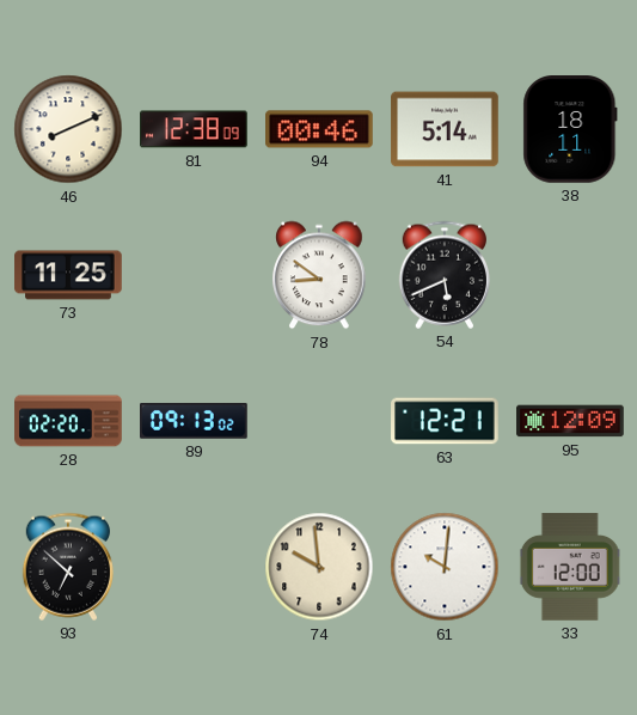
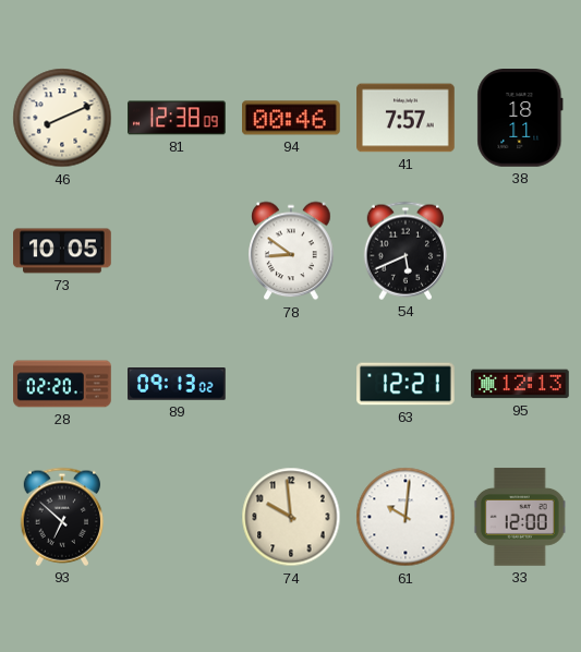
41: 5:14 -> 7:57
73: 11:25 -> 10:05
95: 12:09 -> 12:13
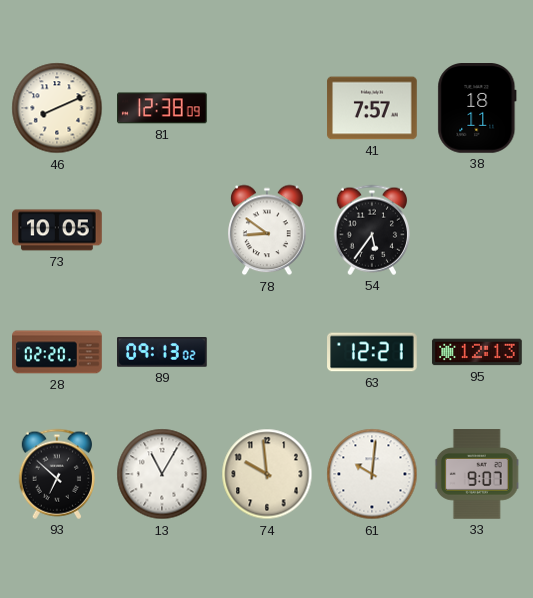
94: 00:46 -> none
54: 5:41 -> 5:36
13: none -> 11:05
33: 12:00 -> 9:07
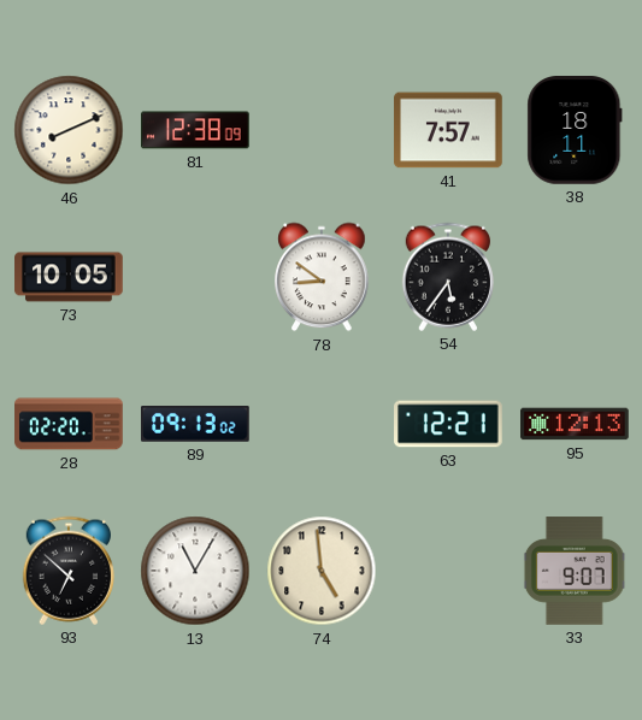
74: 9:59 -> 4:59
61: 10:01 -> none
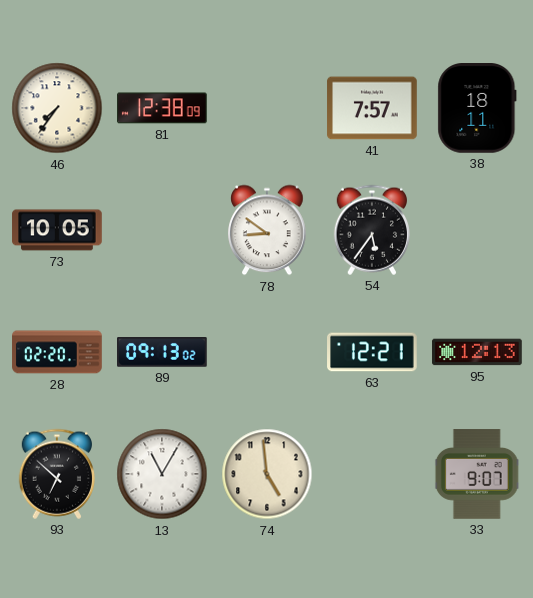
46: 8:11 -> 7:36
